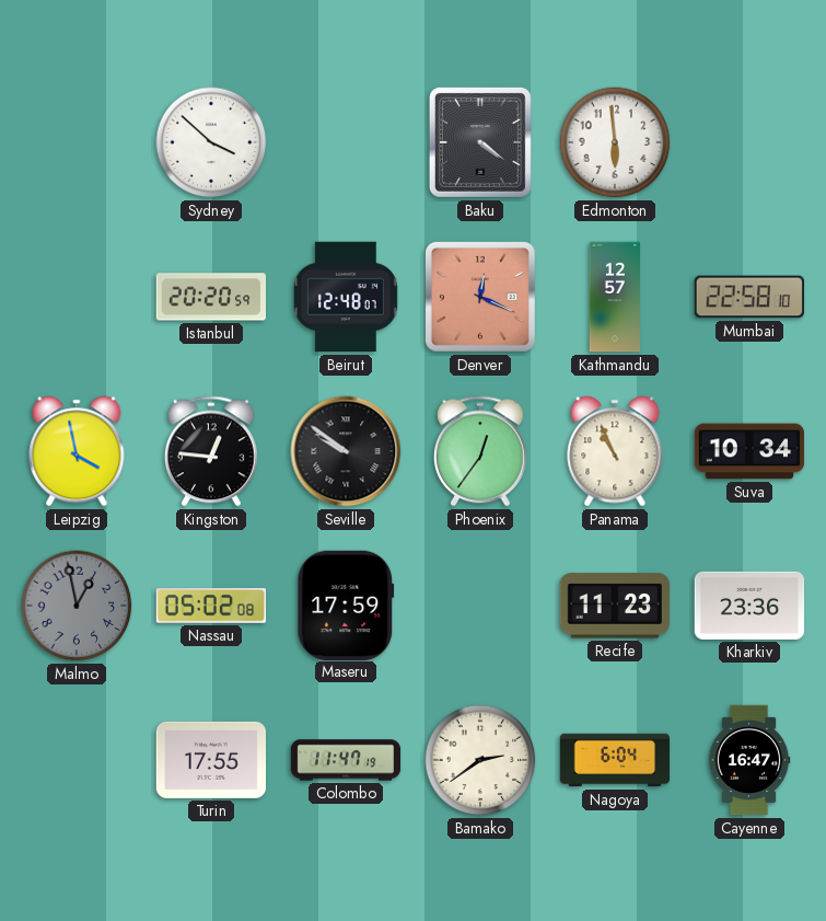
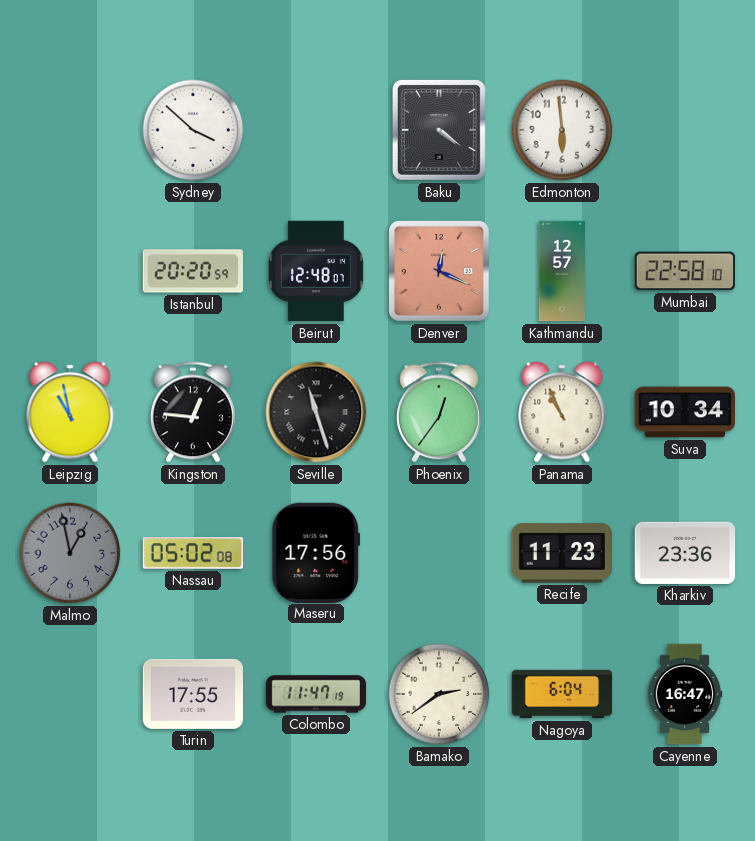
Leipzig: 3:58 -> 10:58
Seville: 9:51 -> 11:27
Maseru: 17:59 -> 17:56
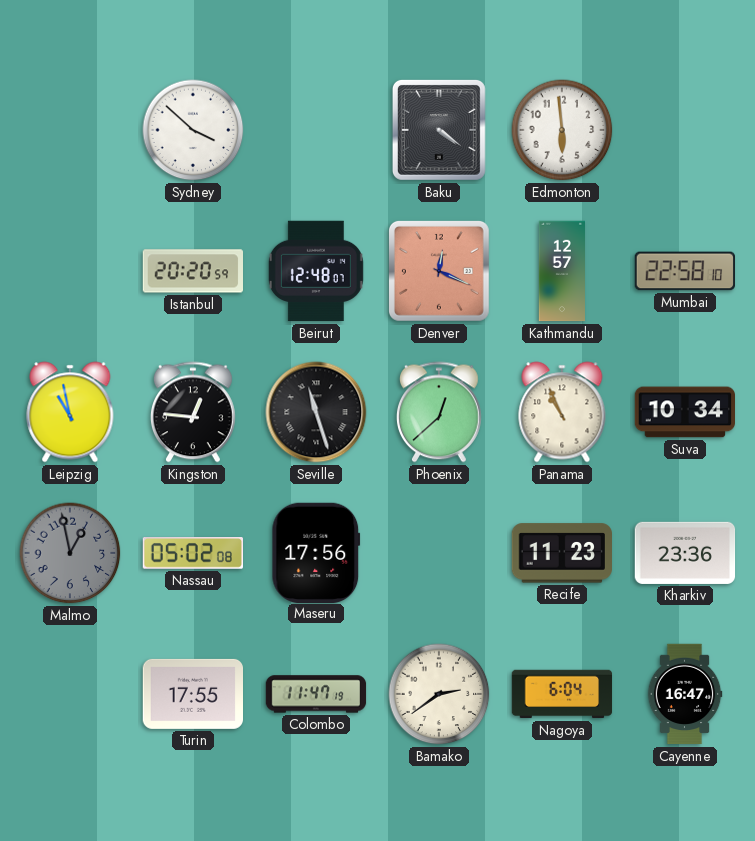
Phoenix: 12:36 -> 12:38
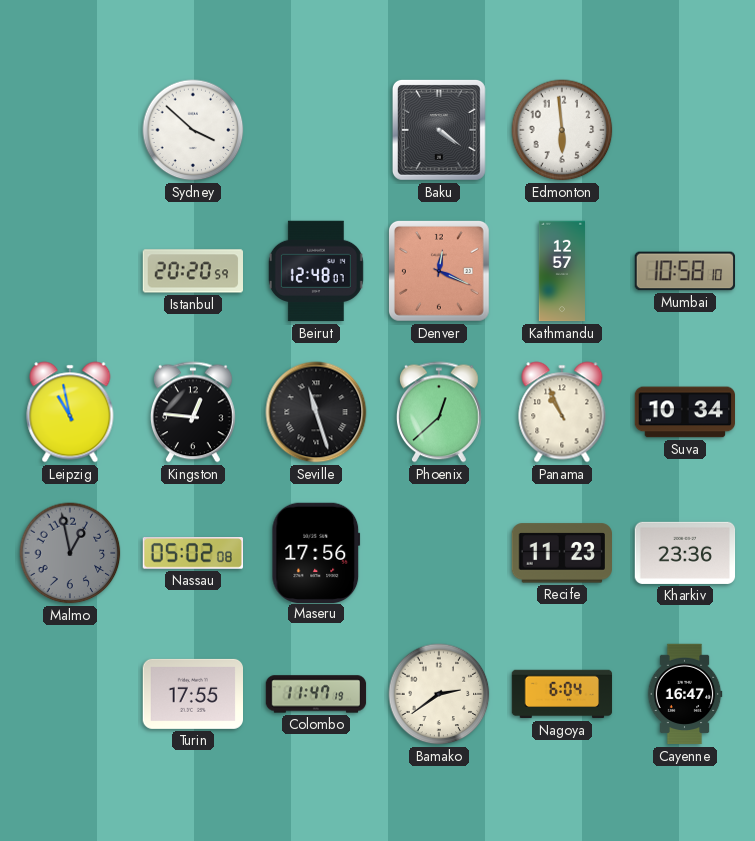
Mumbai: 22:58 -> 10:58
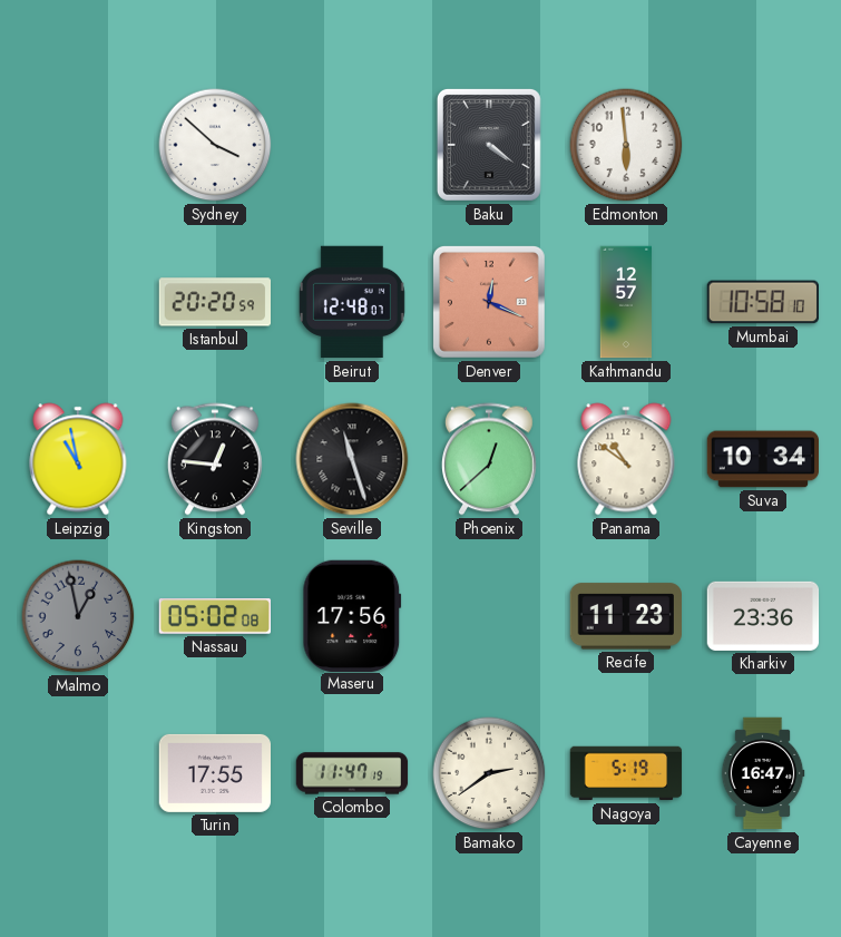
Panama: 10:56 -> 10:51
Nagoya: 6:04 -> 5:19
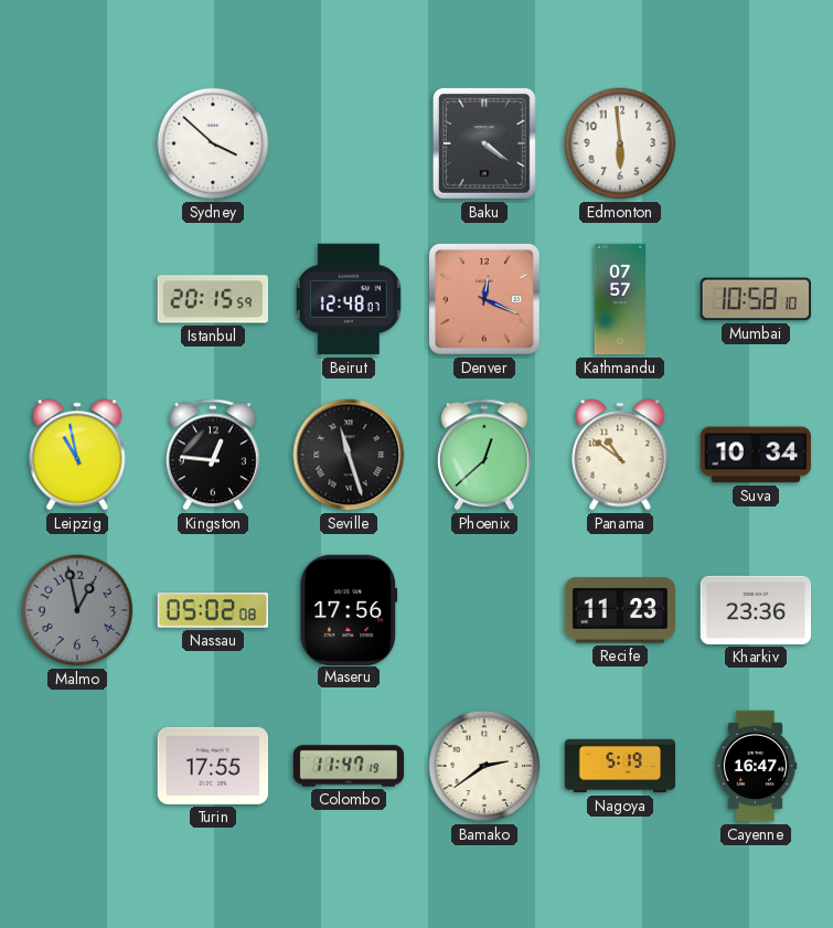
Istanbul: 20:20 -> 20:15
Kathmandu: 12:57 -> 07:57
